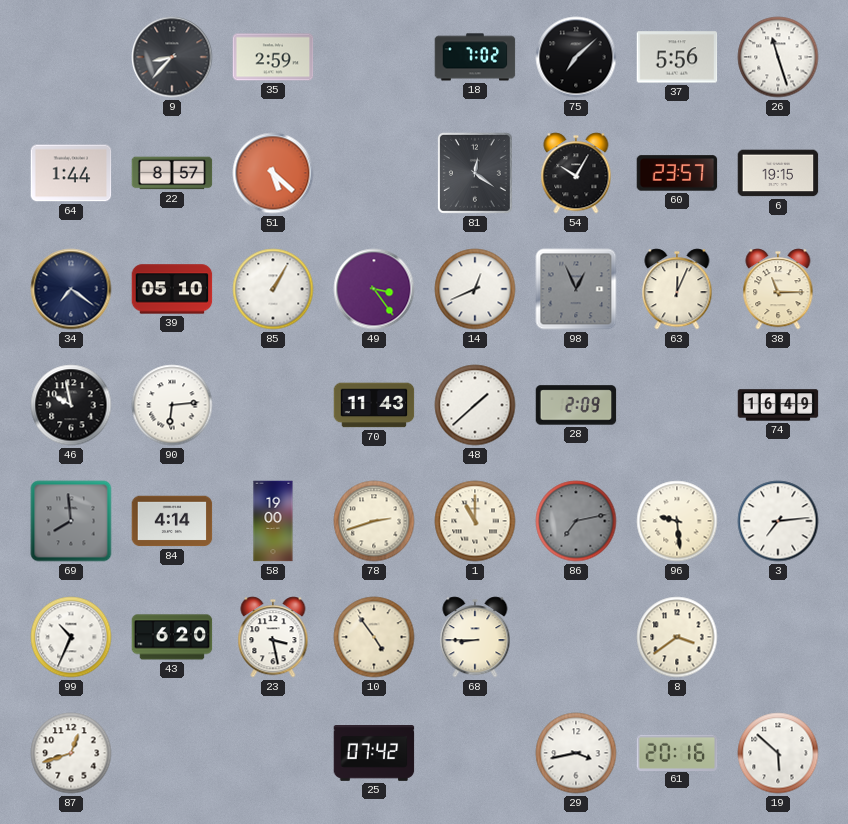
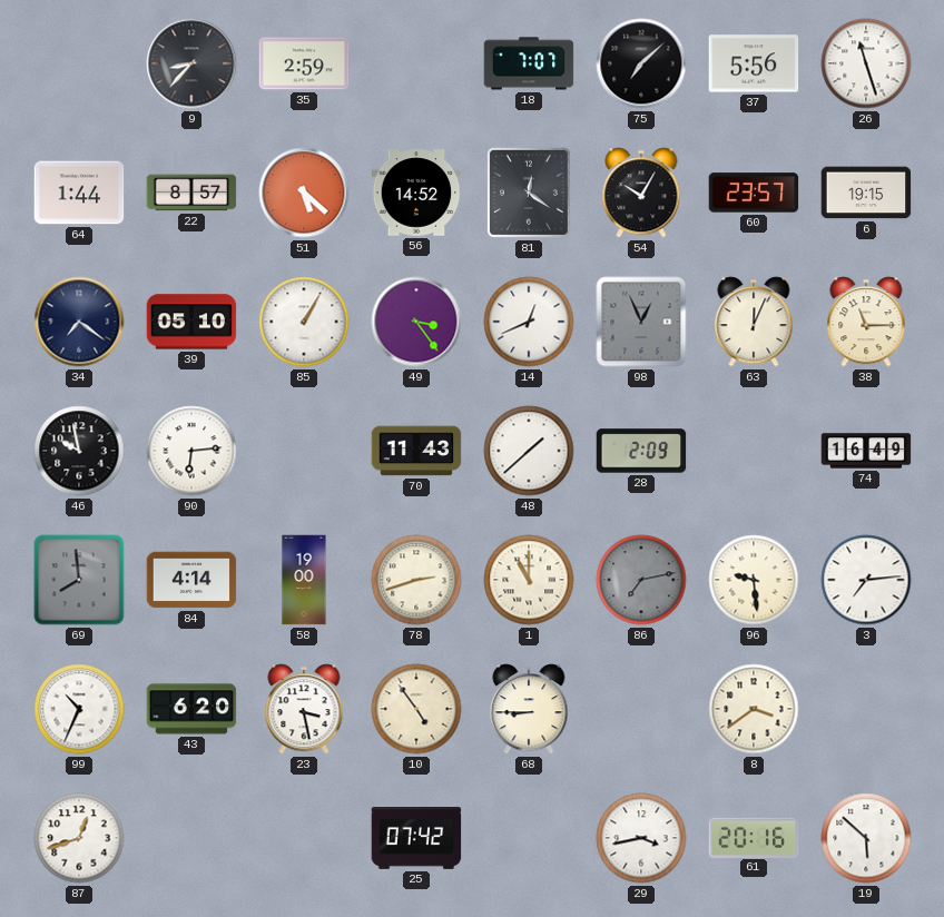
18: 7:02 -> 7:07
56: none -> 14:52
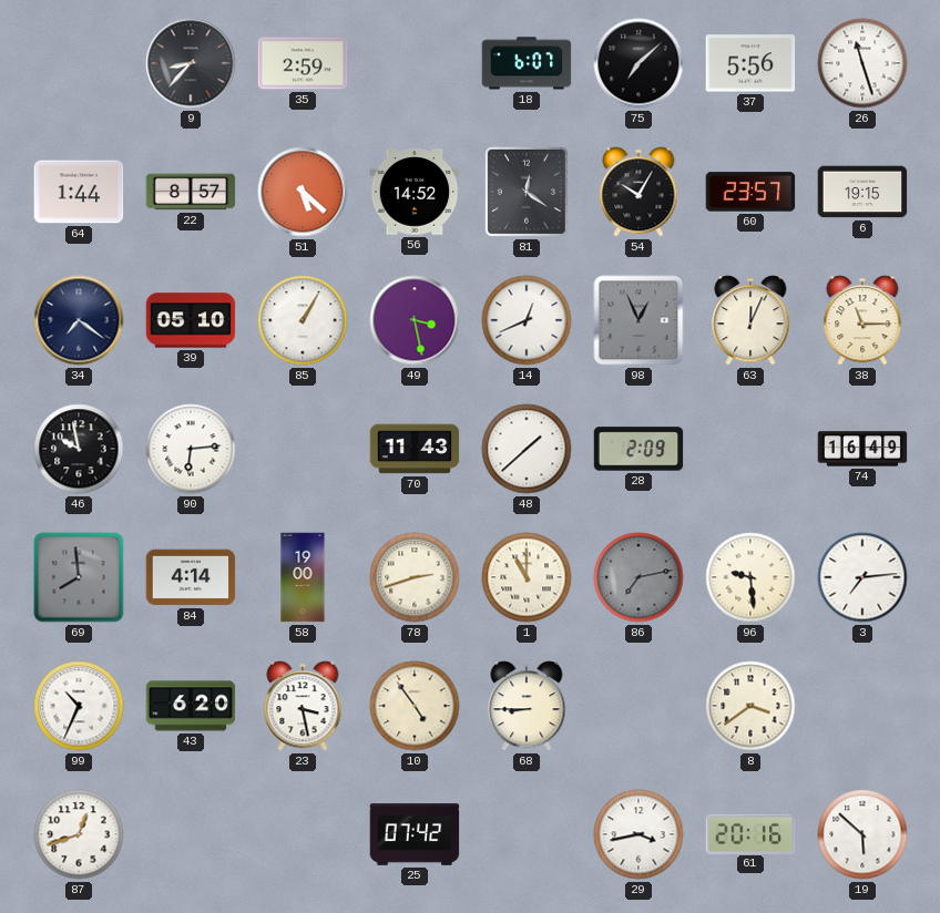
18: 7:07 -> 6:07
49: 3:24 -> 3:28
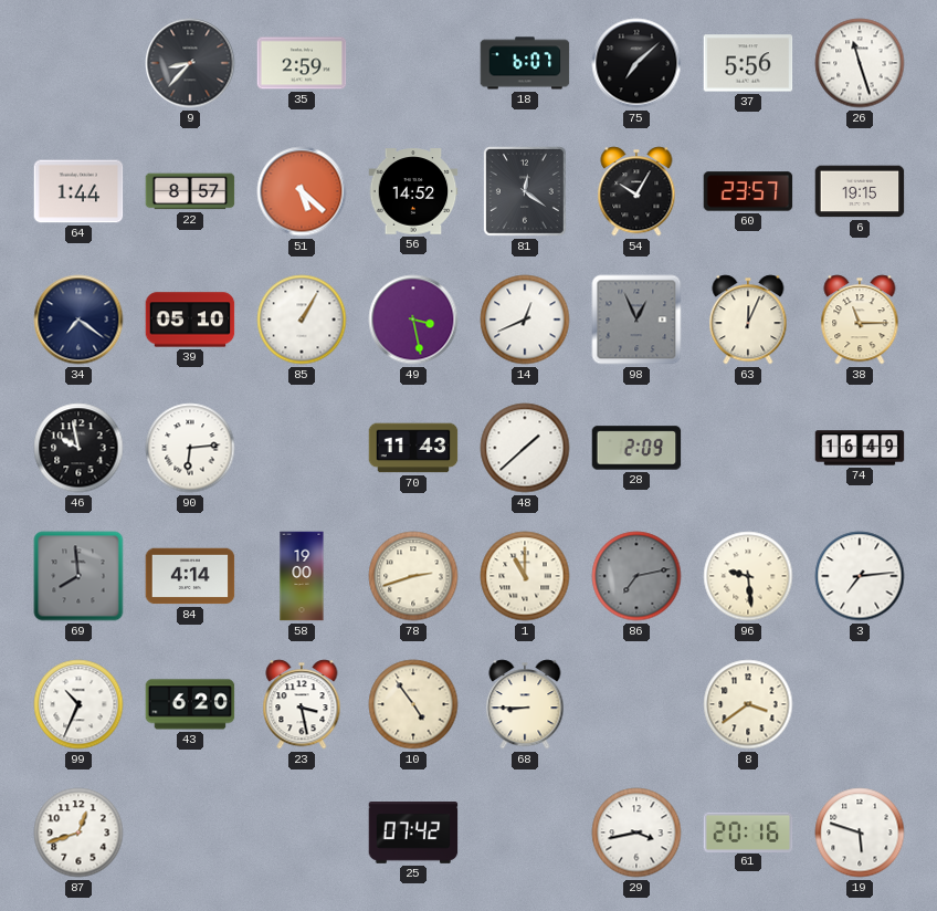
19: 5:52 -> 5:48
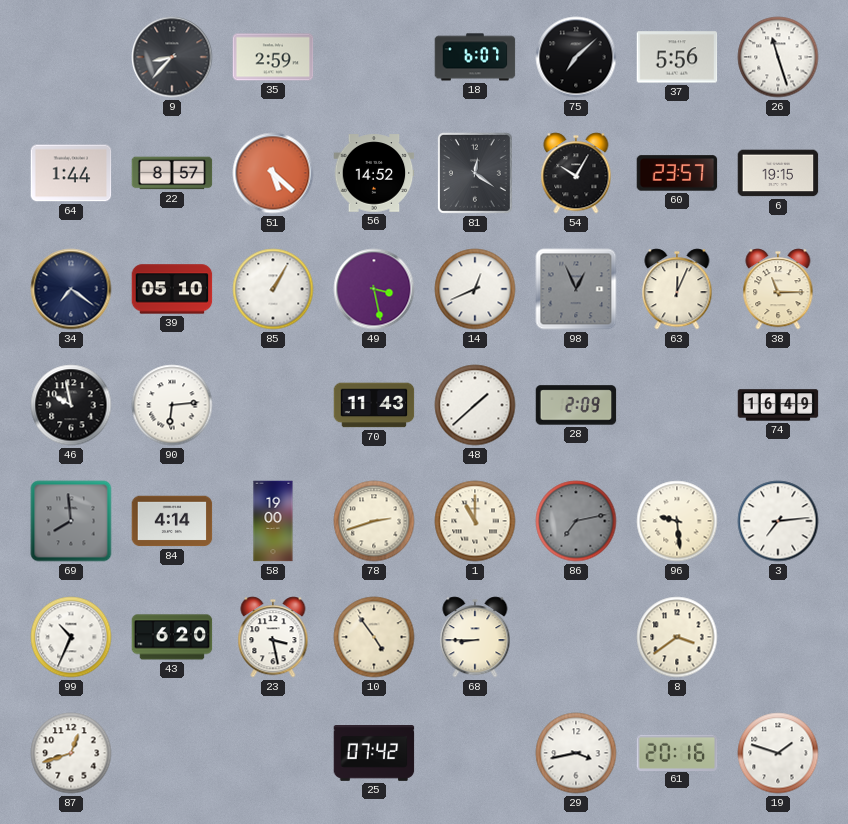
19: 5:48 -> 1:48
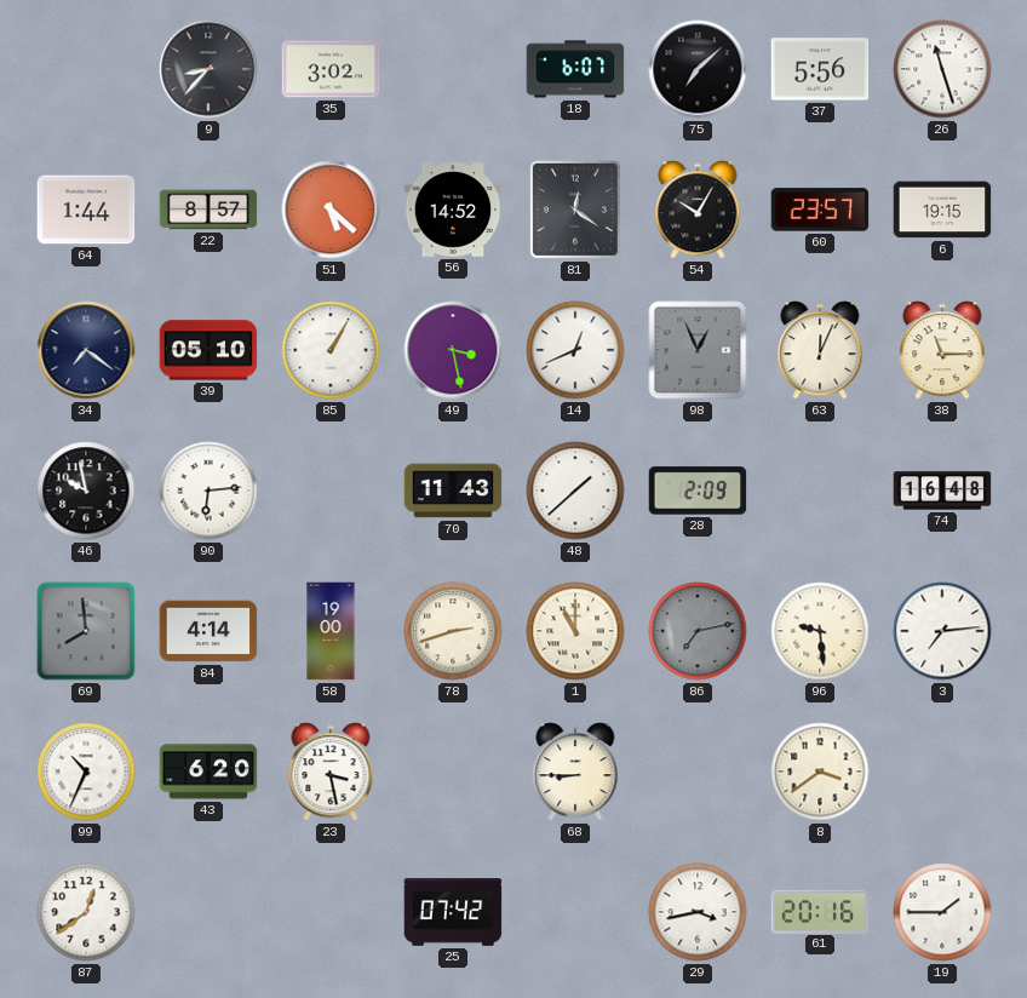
35: 2:59 -> 3:02
74: 16:49 -> 16:48
10: 4:54 -> none
87: 12:42 -> 12:39
19: 1:48 -> 1:45
